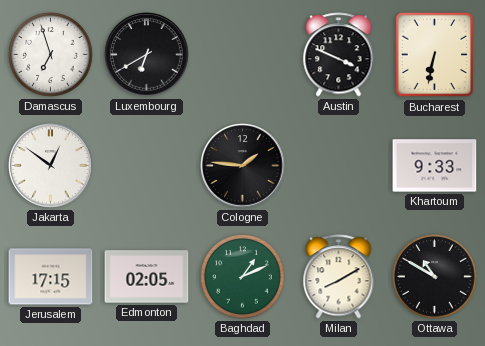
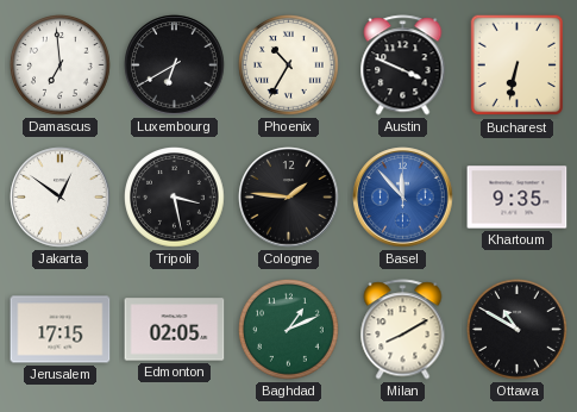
Damascus: 6:57 -> 6:59
Phoenix: none -> 10:35
Tripoli: none -> 3:28
Basel: none -> 11:53
Khartoum: 9:33 -> 9:35
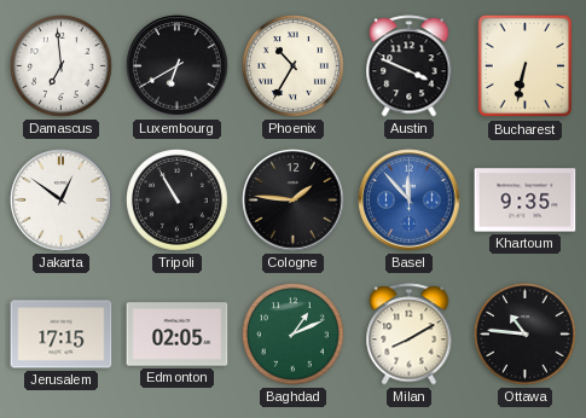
Tripoli: 3:28 -> 10:55
Ottawa: 10:50 -> 10:46
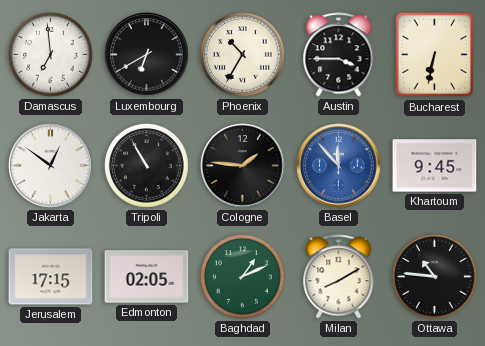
Austin: 3:49 -> 3:45
Khartoum: 9:35 -> 9:45
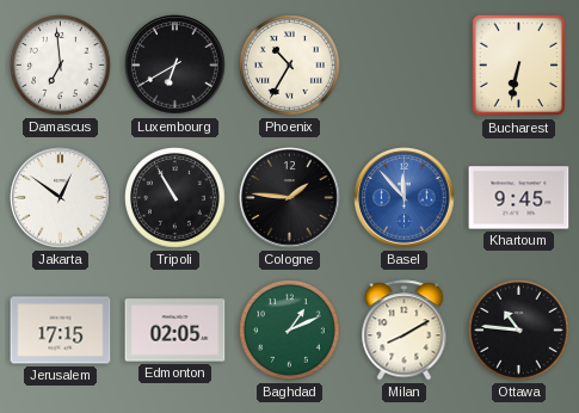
Austin: 3:45 -> none
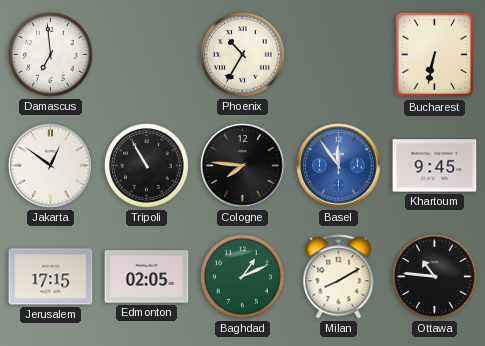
Luxembourg: 6:40 -> none
Cologne: 1:46 -> 7:46
Basel: 11:53 -> 11:54
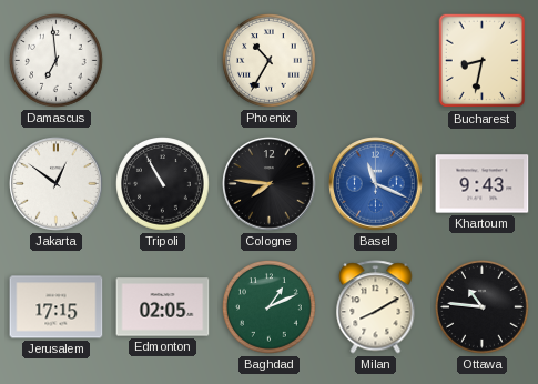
Bucharest: 6:32 -> 8:32
Basel: 11:54 -> 11:19
Khartoum: 9:45 -> 9:43
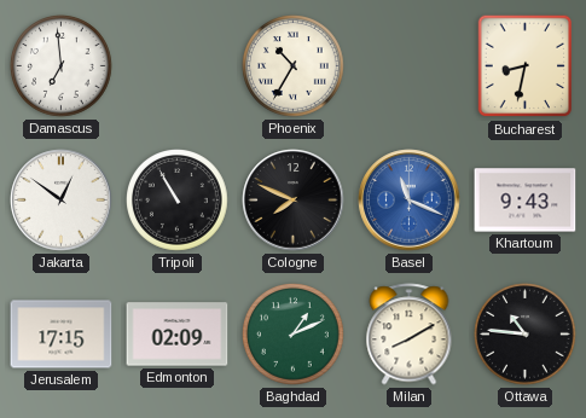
Cologne: 7:46 -> 7:49
Edmonton: 02:05 -> 02:09
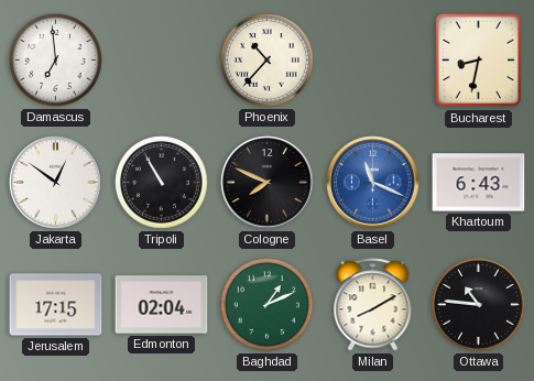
Phoenix: 10:35 -> 10:37
Khartoum: 9:43 -> 6:43
Edmonton: 02:09 -> 02:04
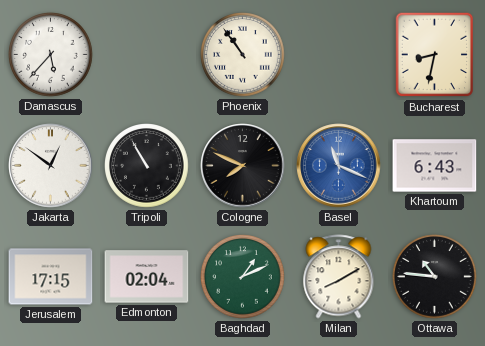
Damascus: 6:59 -> 5:37
Phoenix: 10:37 -> 10:54
